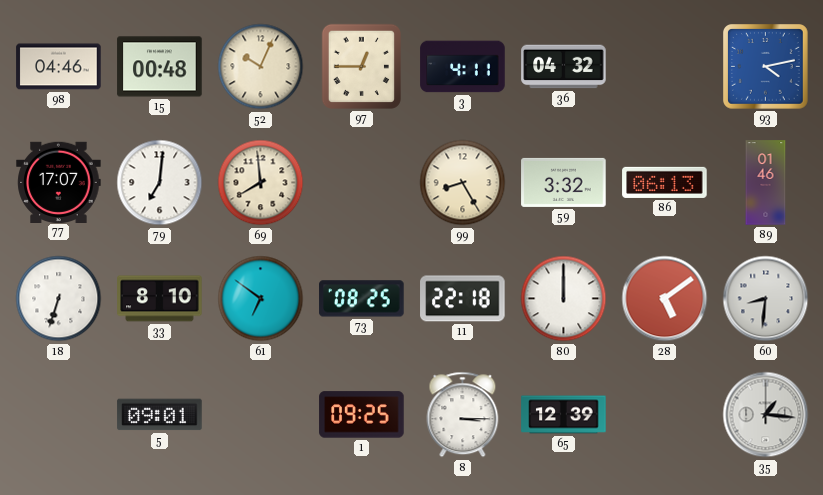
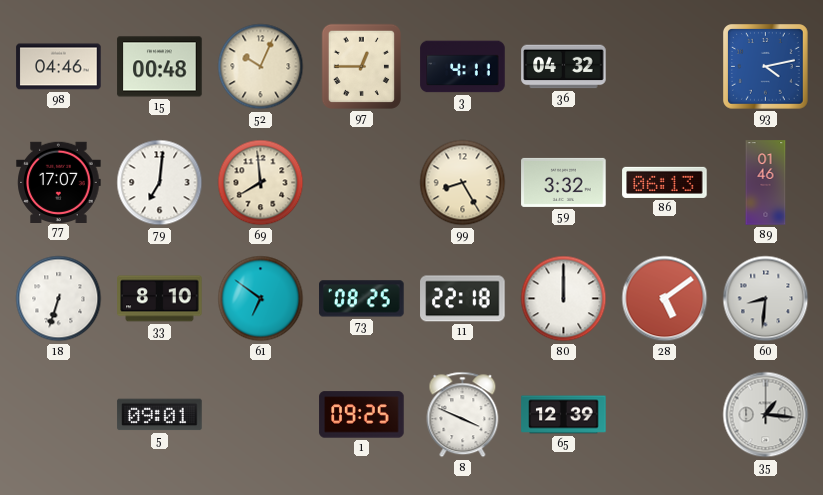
8: 3:15 -> 3:49
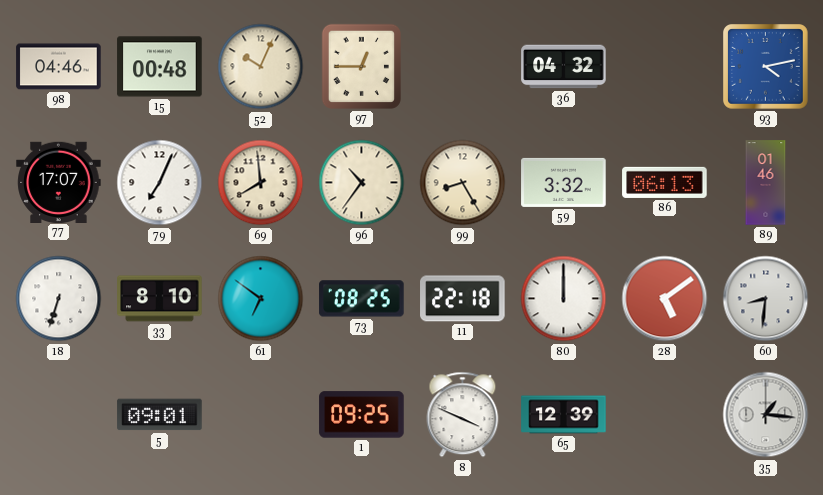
3: 4:11 -> none
79: 7:01 -> 7:04
96: none -> 10:36
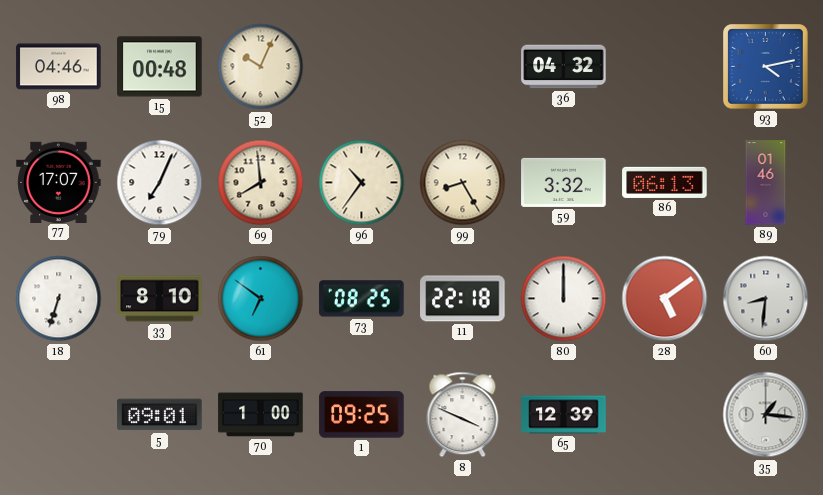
97: 12:45 -> none
70: none -> 1:00
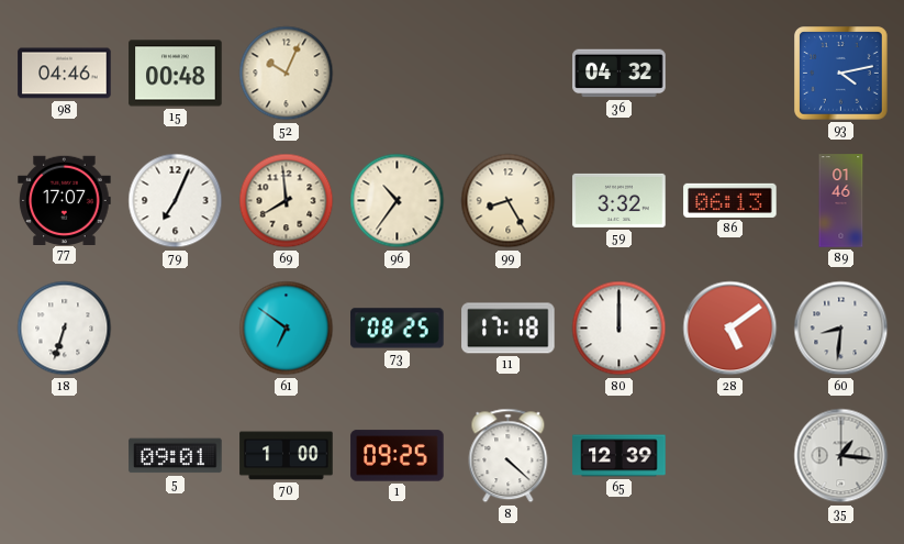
33: 8:10 -> none
11: 22:18 -> 17:18
8: 3:49 -> 4:22
